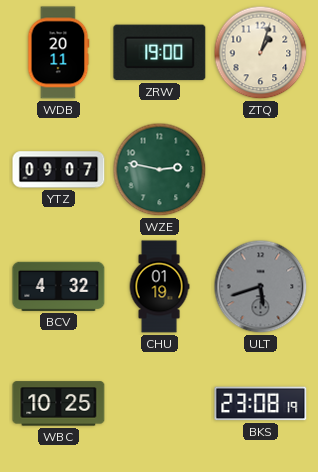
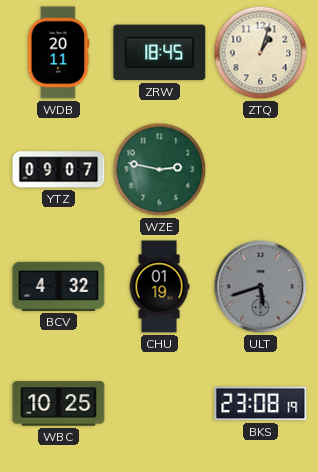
ZRW: 19:00 -> 18:45
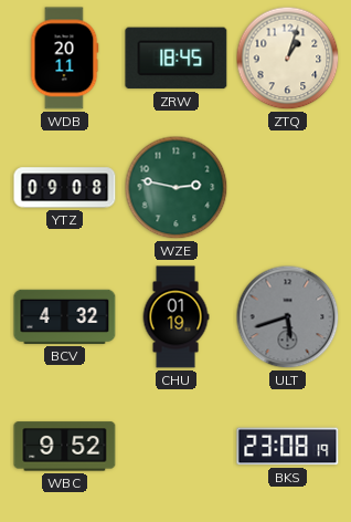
YTZ: 09:07 -> 09:08
WBC: 10:25 -> 9:52
